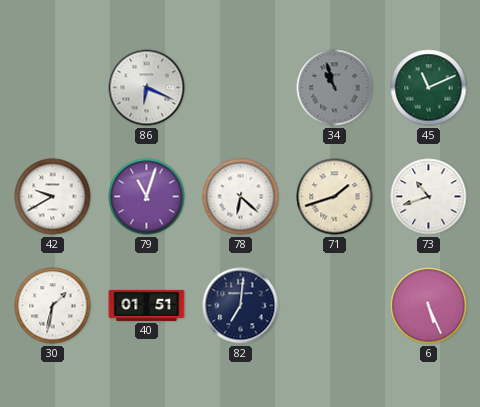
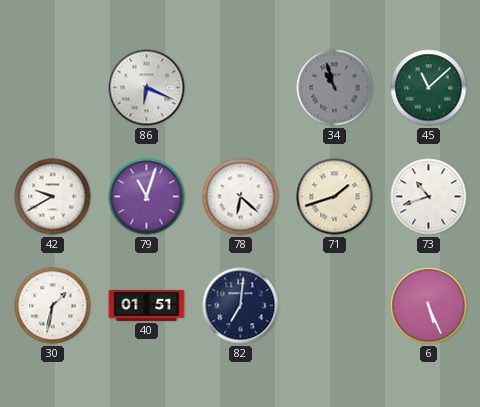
45: 11:11 -> 11:08
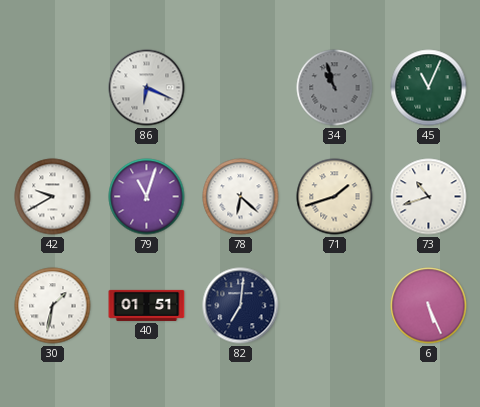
45: 11:08 -> 11:04
